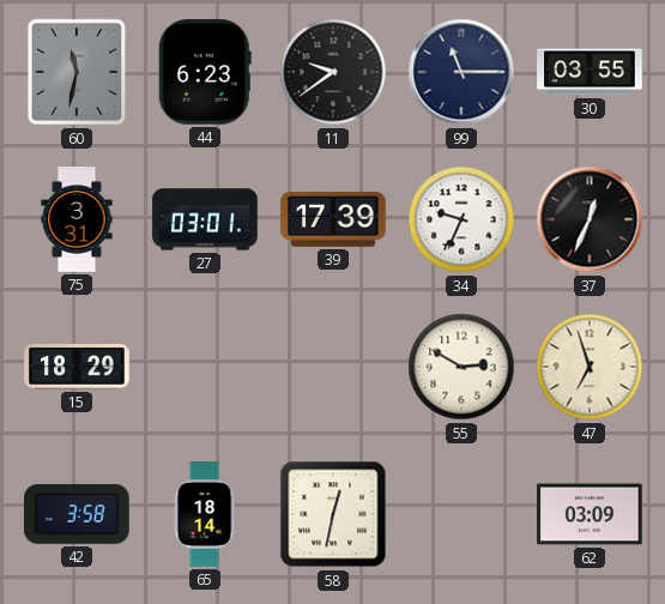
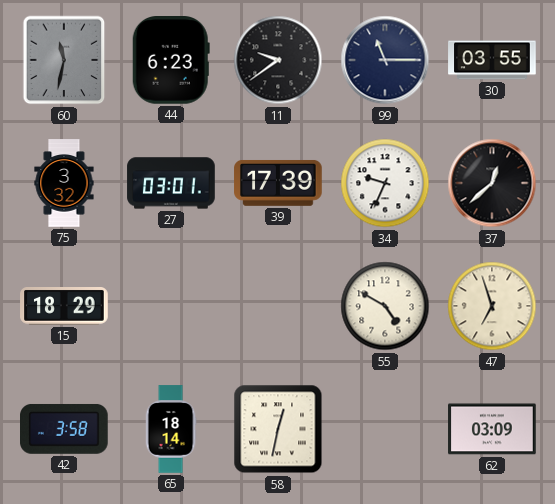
75: 3:31 -> 3:32
37: 12:34 -> 12:38
55: 2:50 -> 4:50
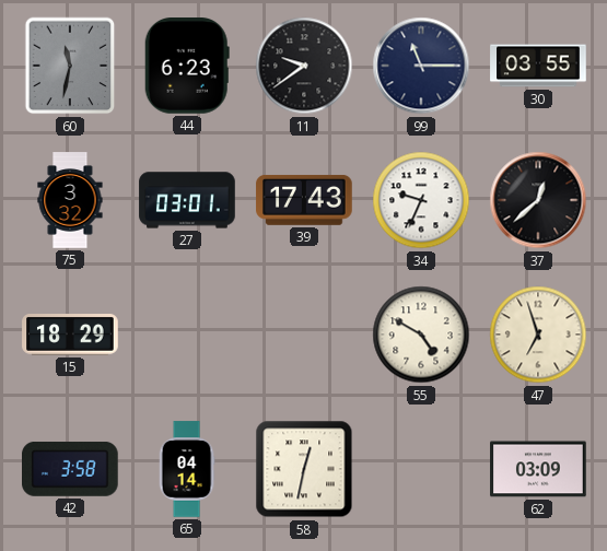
39: 17:39 -> 17:43
65: 18:14 -> 04:14
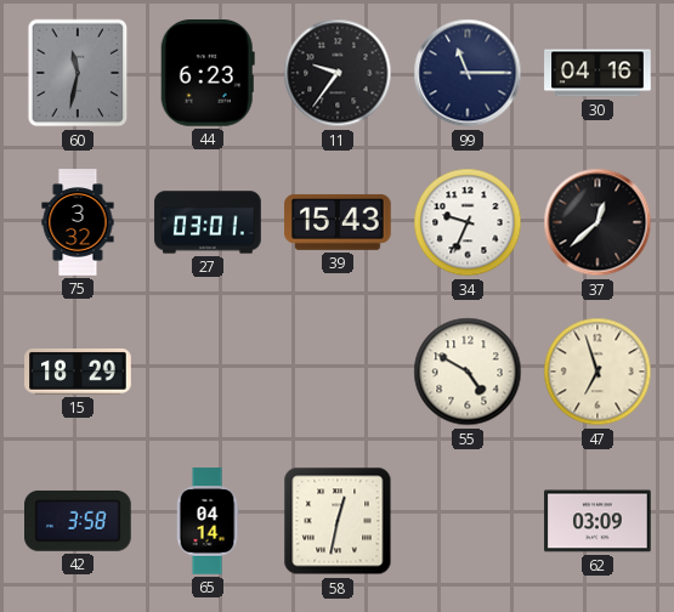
11: 9:39 -> 9:36
30: 03:55 -> 04:16
39: 17:43 -> 15:43
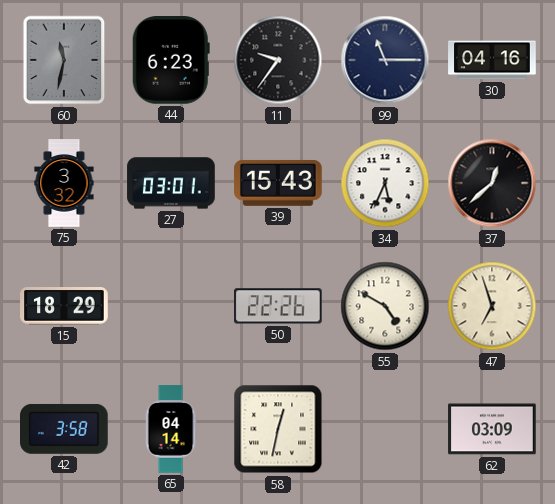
34: 9:34 -> 5:34
50: none -> 22:26
